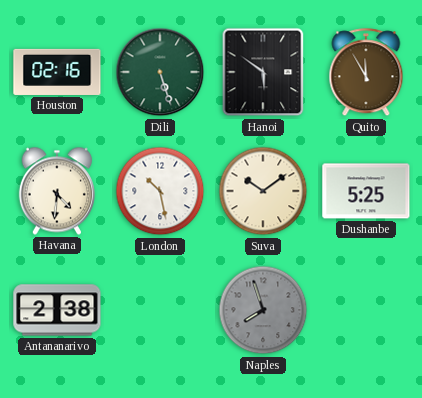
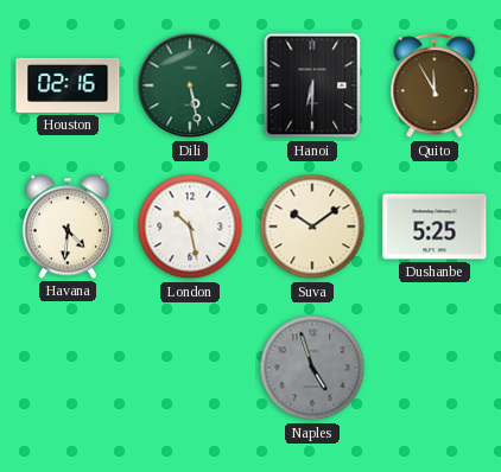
Dili: 5:27 -> 5:28
Hanoi: 5:51 -> 6:30
Antananarivo: 2:38 -> none
Naples: 7:57 -> 4:57
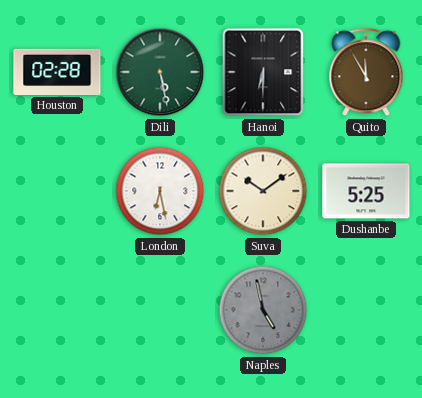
Houston: 02:16 -> 02:28
Havana: 4:31 -> none
London: 10:28 -> 6:28
Naples: 4:57 -> 4:58
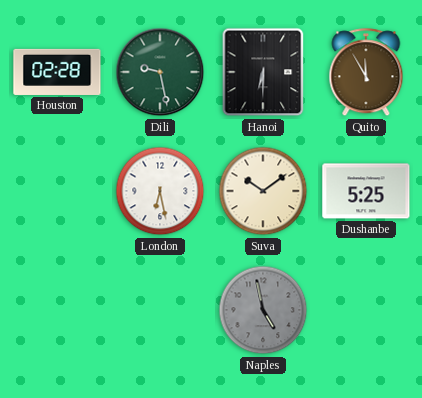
Dili: 5:28 -> 9:28
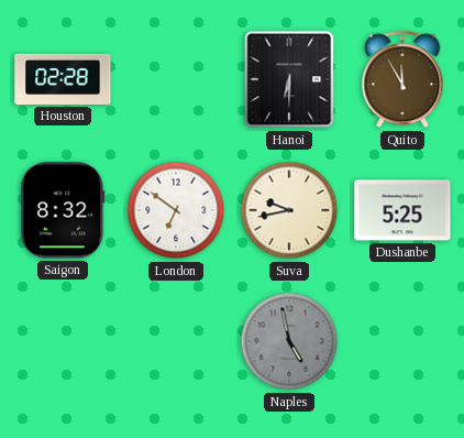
Dili: 9:28 -> none
Saigon: none -> 8:32
London: 6:28 -> 6:51
Suva: 10:09 -> 9:43
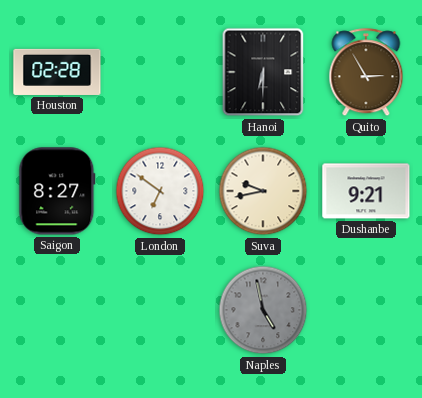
Quito: 11:55 -> 2:55
Saigon: 8:32 -> 8:27
Dushanbe: 5:25 -> 9:21
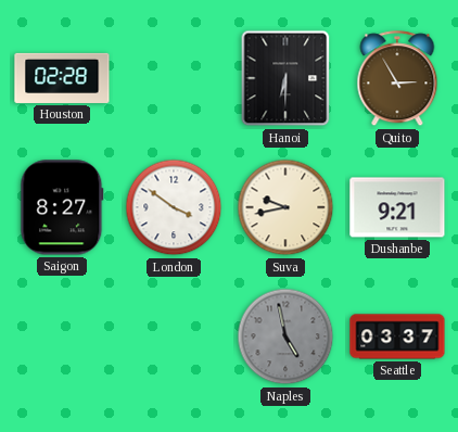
London: 6:51 -> 3:51
Seattle: none -> 03:37
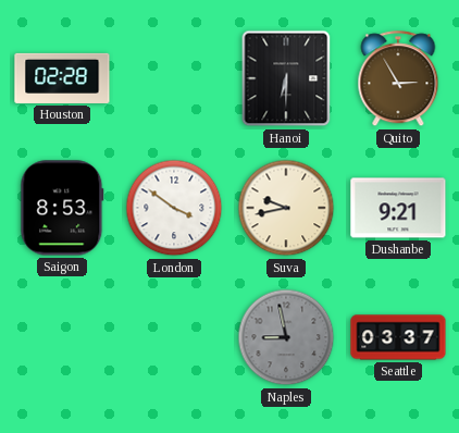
Saigon: 8:27 -> 8:53
Naples: 4:58 -> 8:58
